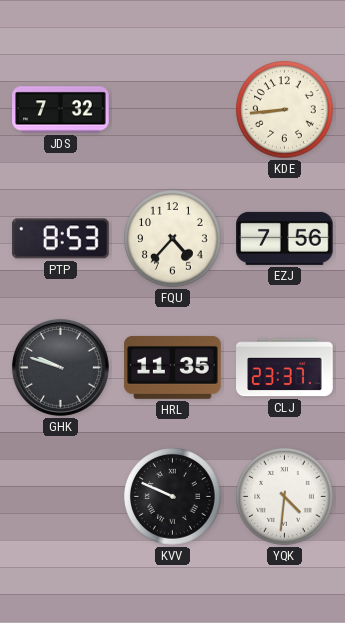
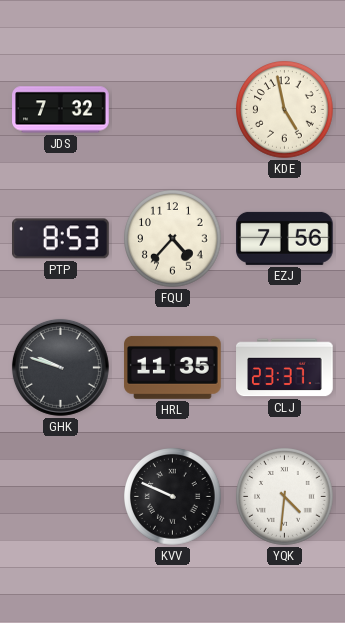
KDE: 8:44 -> 4:58
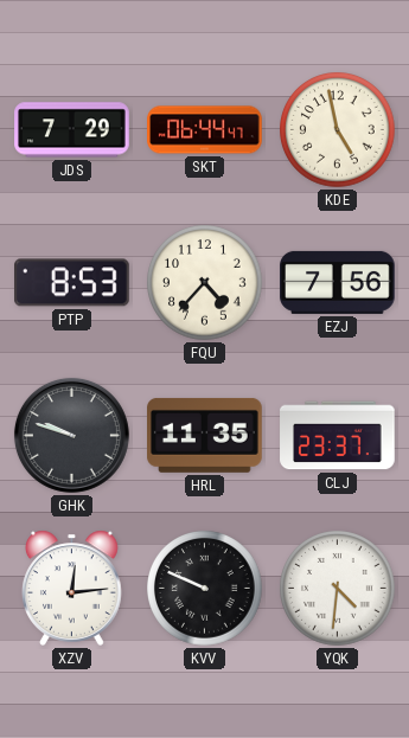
JDS: 7:32 -> 7:29
SKT: none -> 06:44
XZV: none -> 12:14
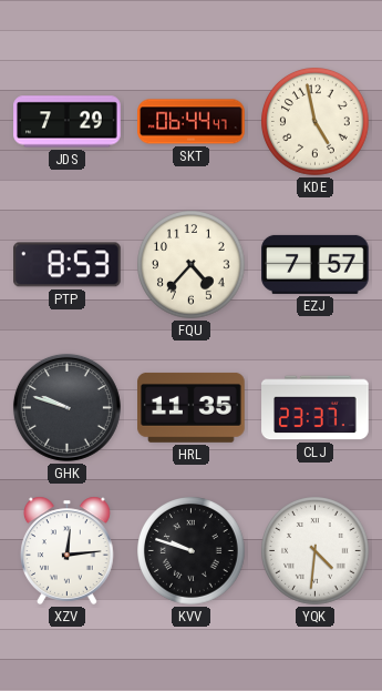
EZJ: 7:56 -> 7:57
KVV: 9:49 -> 9:48
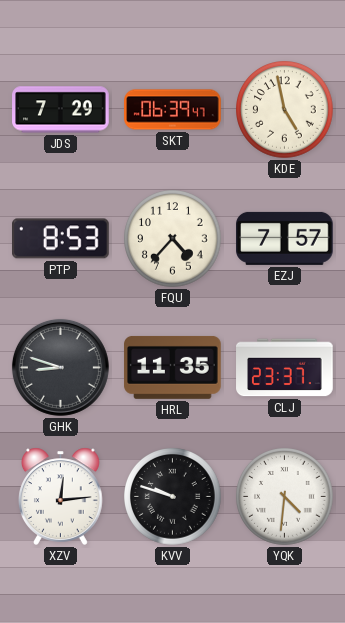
SKT: 06:44 -> 06:39
GHK: 9:48 -> 8:48
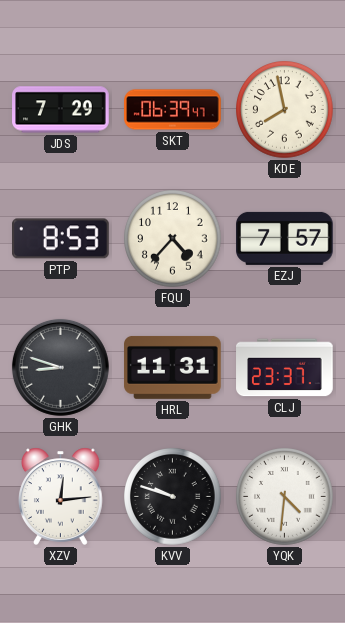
KDE: 4:58 -> 7:58
HRL: 11:35 -> 11:31
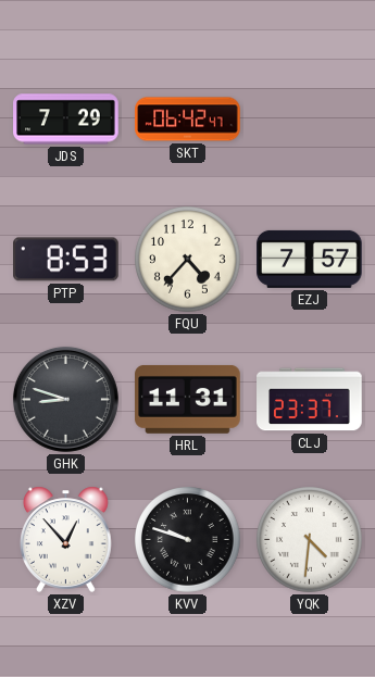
SKT: 06:39 -> 06:42
KDE: 7:58 -> none
XZV: 12:14 -> 12:53
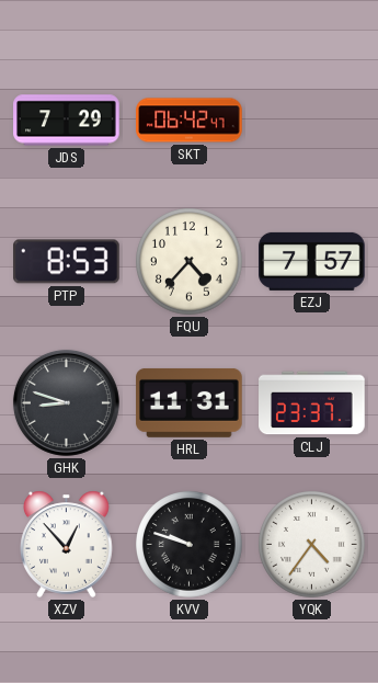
YQK: 4:31 -> 4:36
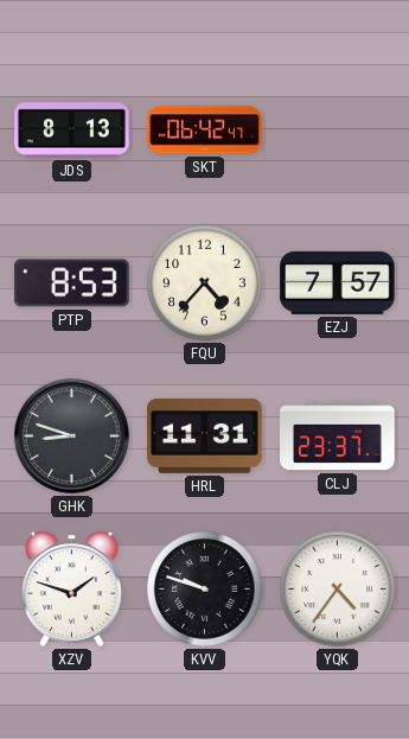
JDS: 7:29 -> 8:13
XZV: 12:53 -> 1:48
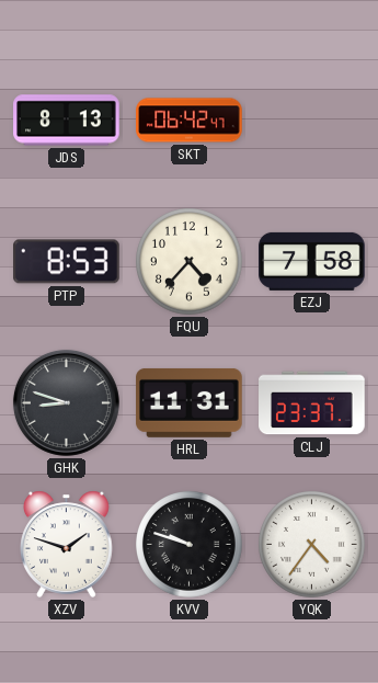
EZJ: 7:57 -> 7:58
